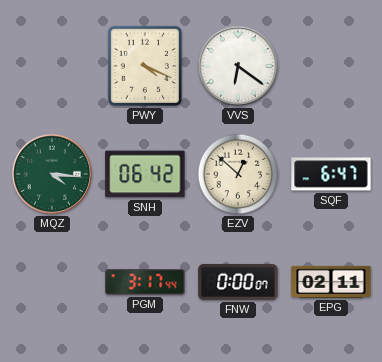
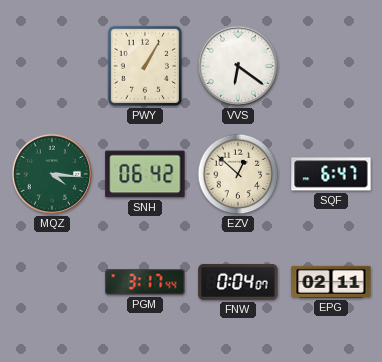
PWY: 4:19 -> 1:05
FNW: 0:00 -> 0:04
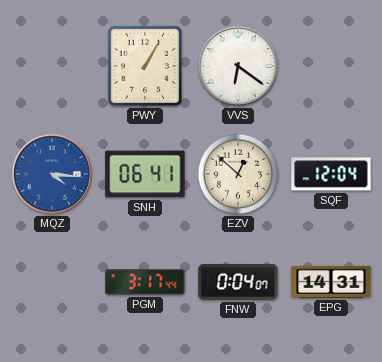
MQZ dial: green -> blue
SNH: 06:42 -> 06:41
SQF: 6:47 -> 12:04
EPG: 02:11 -> 14:31
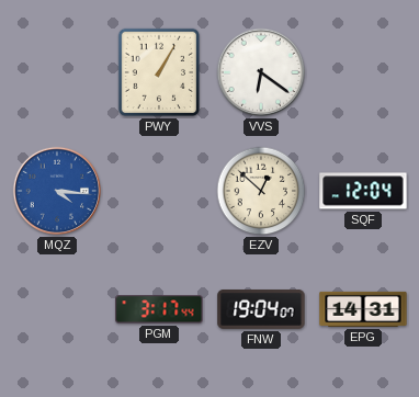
SNH: 06:41 -> none
FNW: 0:04 -> 19:04
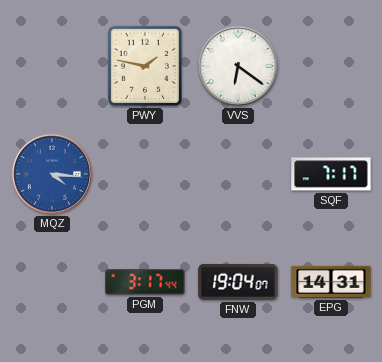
PWY: 1:05 -> 1:47
EZV: 12:52 -> none
SQF: 12:04 -> 7:17
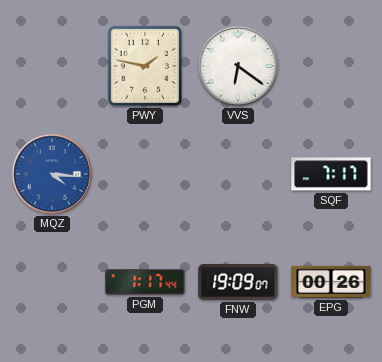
PGM: 3:17 -> 1:17
FNW: 19:04 -> 19:09
EPG: 14:31 -> 00:26
